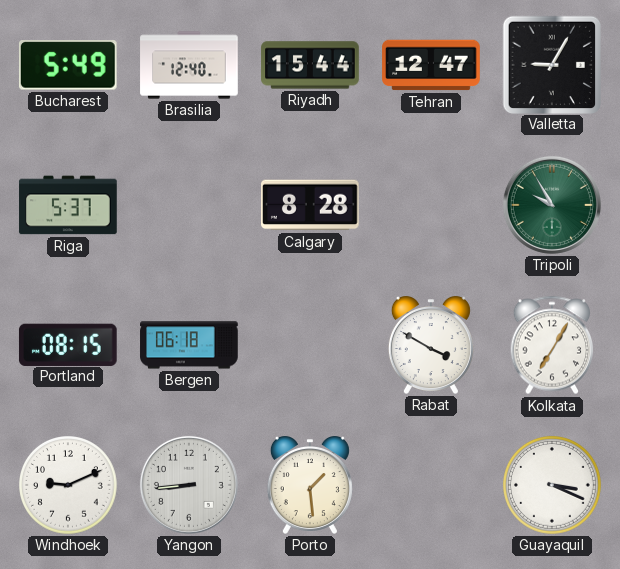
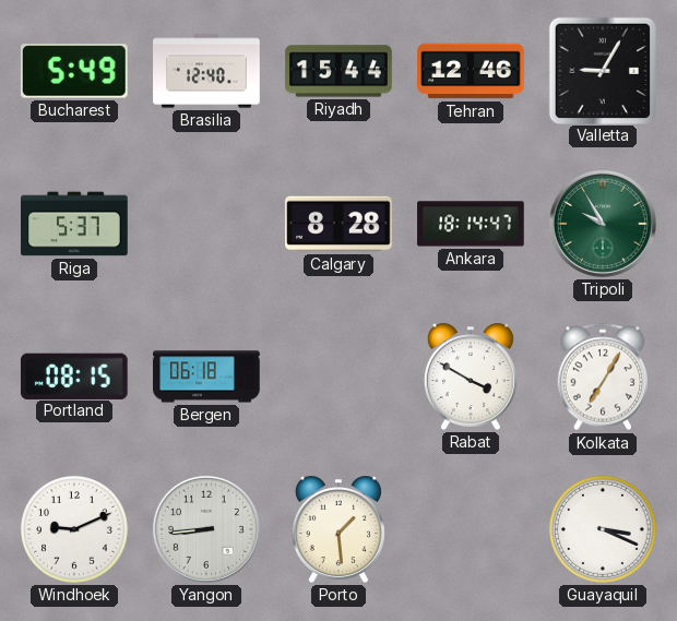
Tehran: 12:47 -> 12:46
Ankara: none -> 18:14
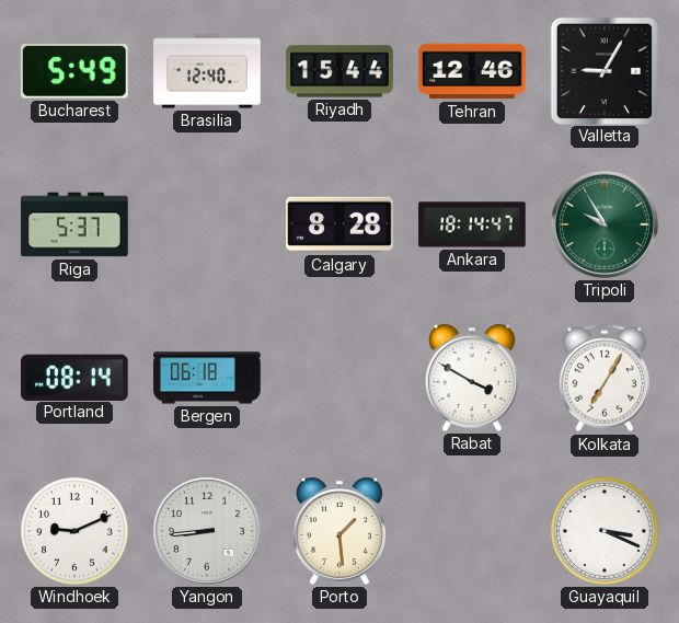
Portland: 08:15 -> 08:14
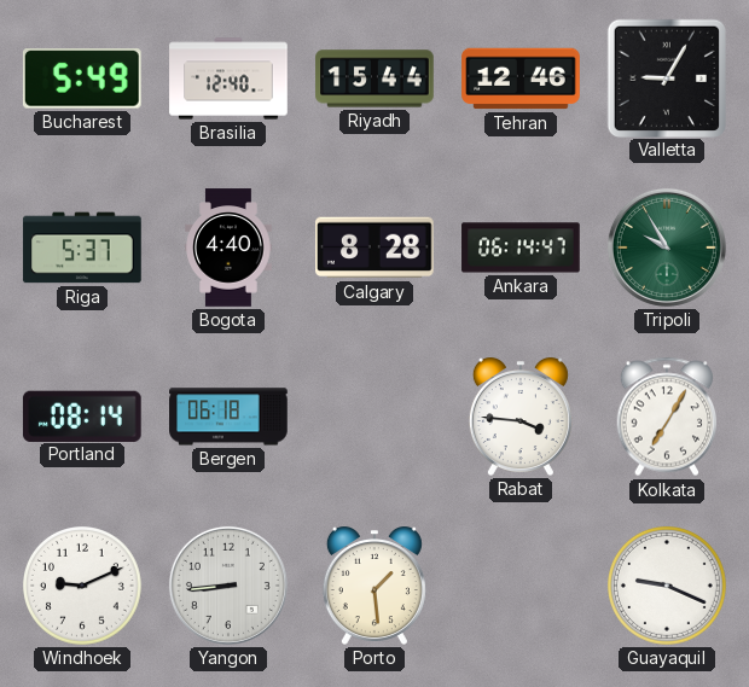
Bogota: none -> 4:40
Ankara: 18:14 -> 06:14
Rabat: 3:50 -> 3:46
Guayaquil: 3:19 -> 9:19
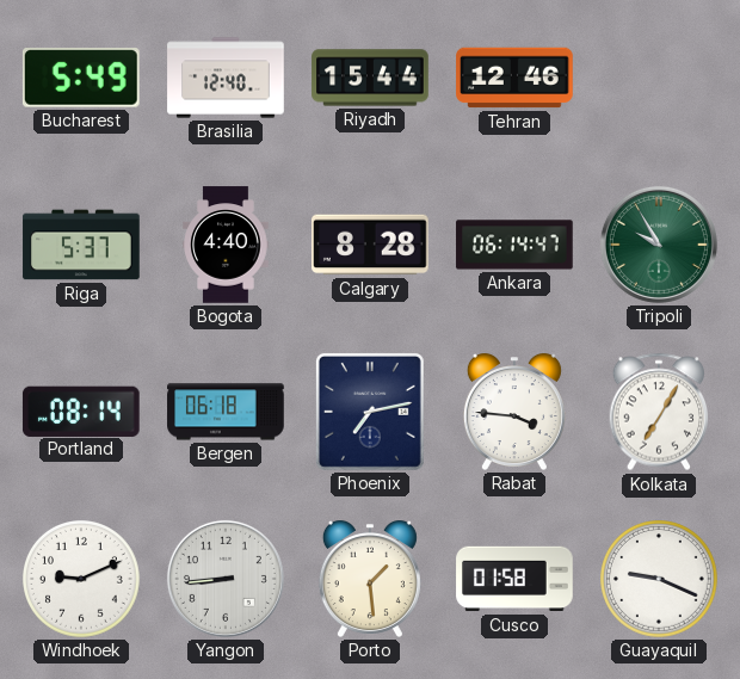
Valletta: 9:05 -> none
Phoenix: none -> 7:13
Cusco: none -> 01:58
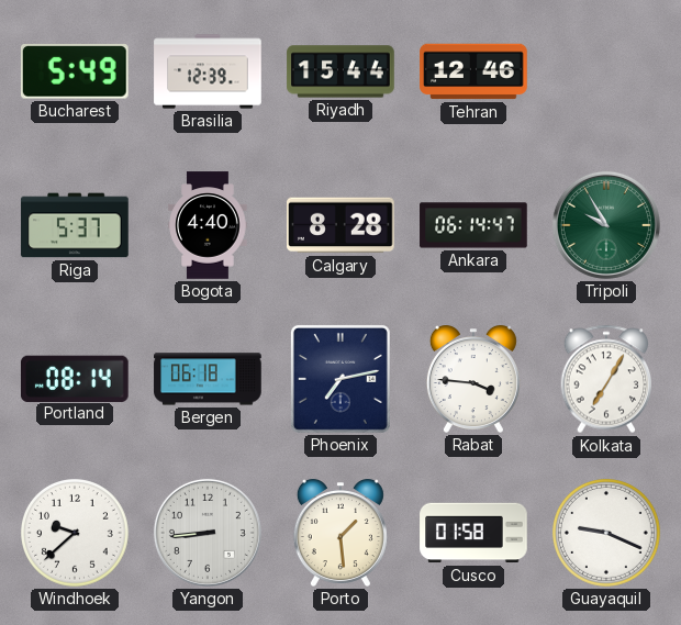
Brasilia: 12:40 -> 12:39
Windhoek: 9:11 -> 9:38
